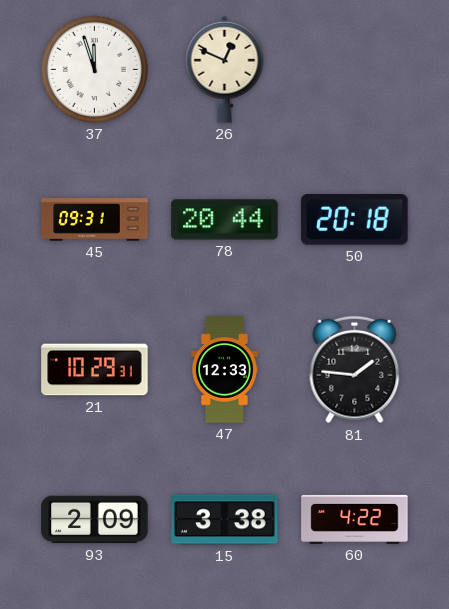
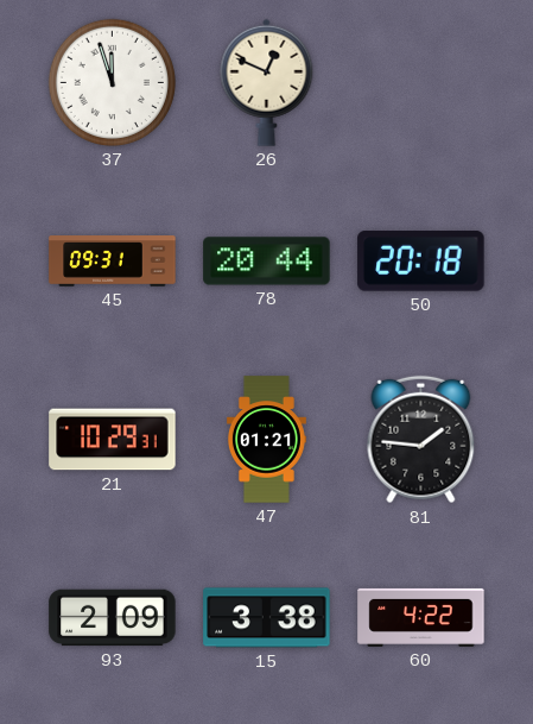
47: 12:33 -> 01:21
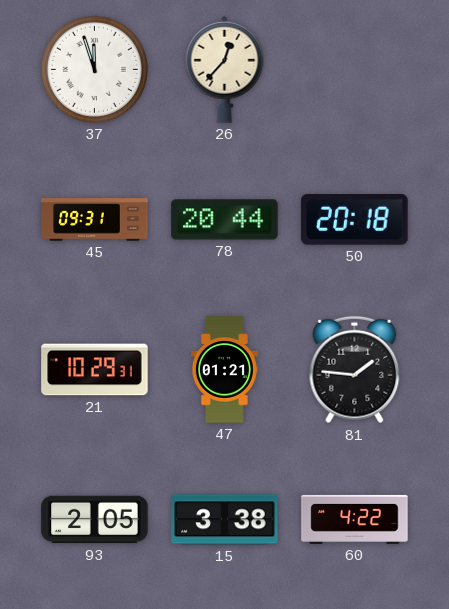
26: 12:49 -> 12:37
93: 2:09 -> 2:05
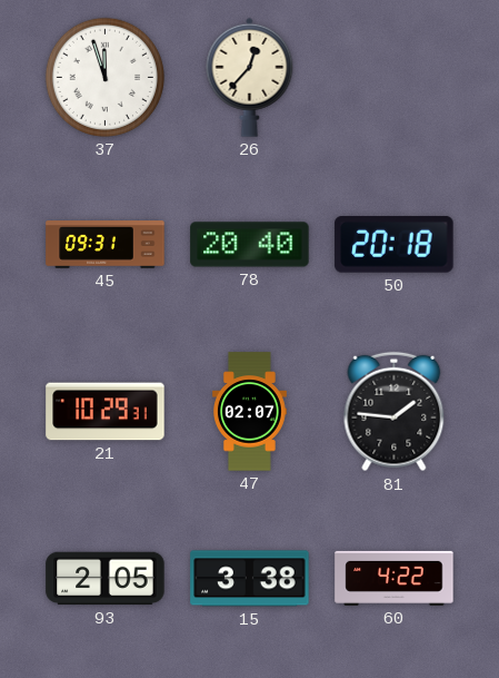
78: 20:44 -> 20:40
47: 01:21 -> 02:07
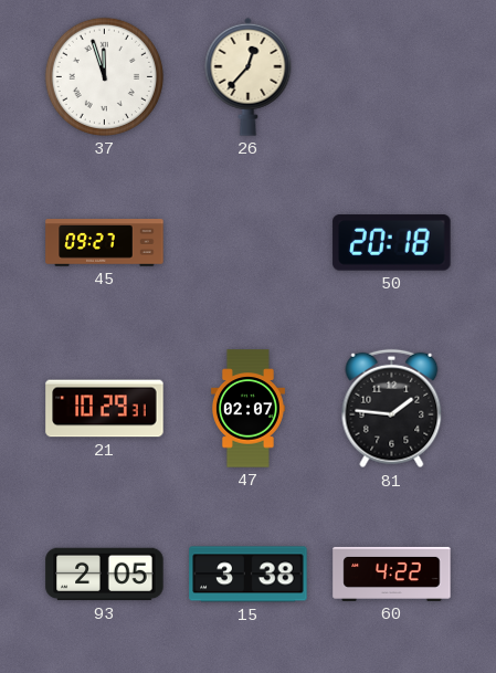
45: 09:31 -> 09:27
78: 20:40 -> none
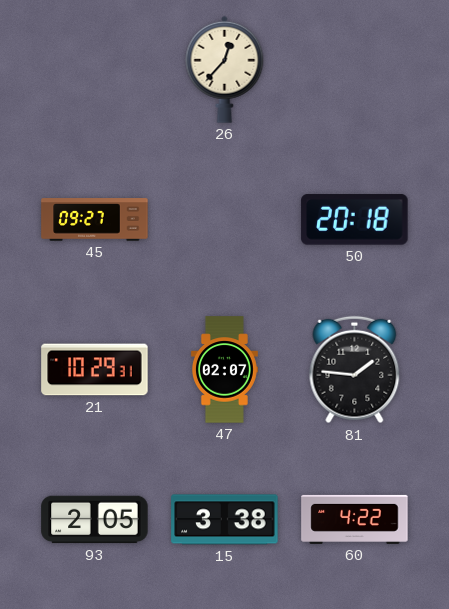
37: 11:57 -> none
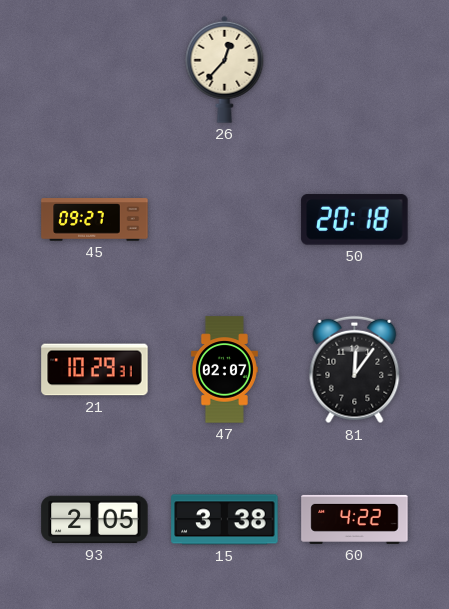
81: 1:46 -> 12:06
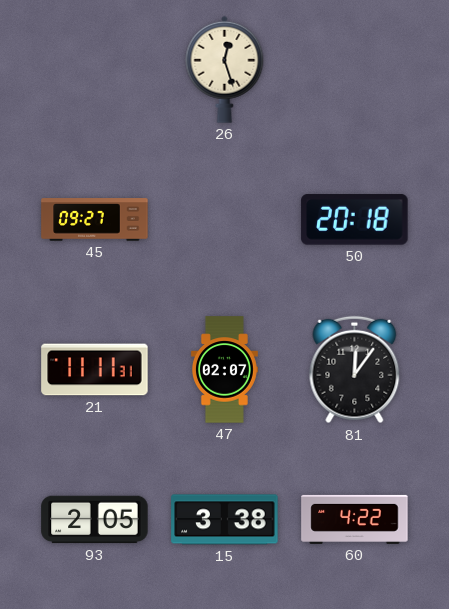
26: 12:37 -> 12:27
21: 10:29 -> 11:11
